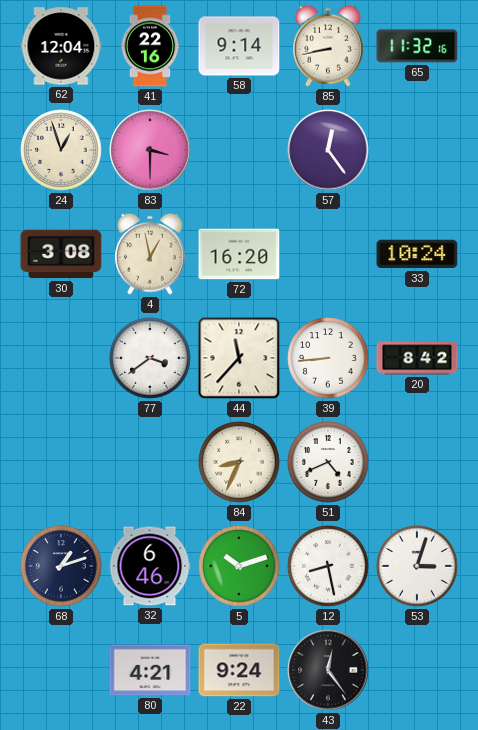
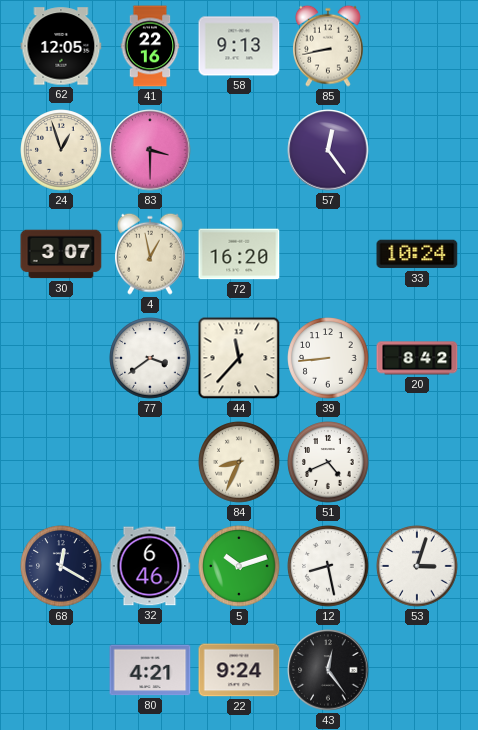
62: 12:04 -> 12:05
58: 9:14 -> 9:13
65: 11:32 -> none
30: 3:08 -> 3:07
68: 1:12 -> 12:20
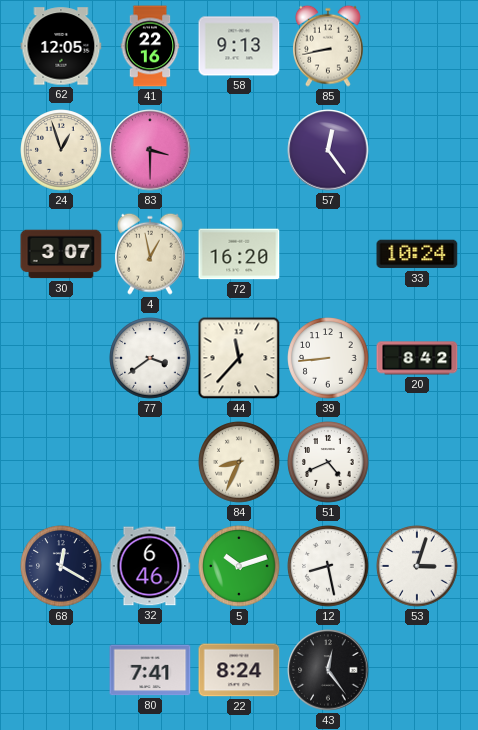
80: 4:21 -> 7:41
22: 9:24 -> 8:24
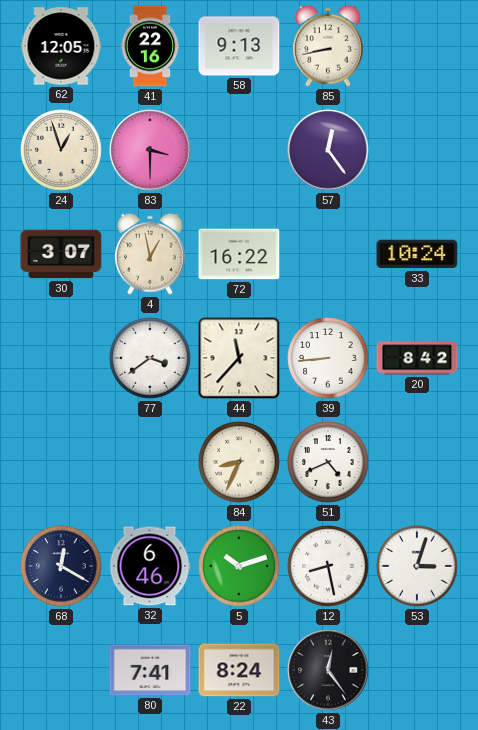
72: 16:20 -> 16:22
